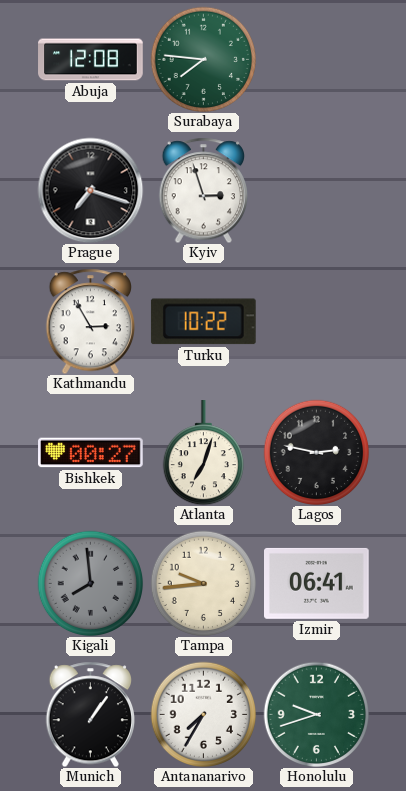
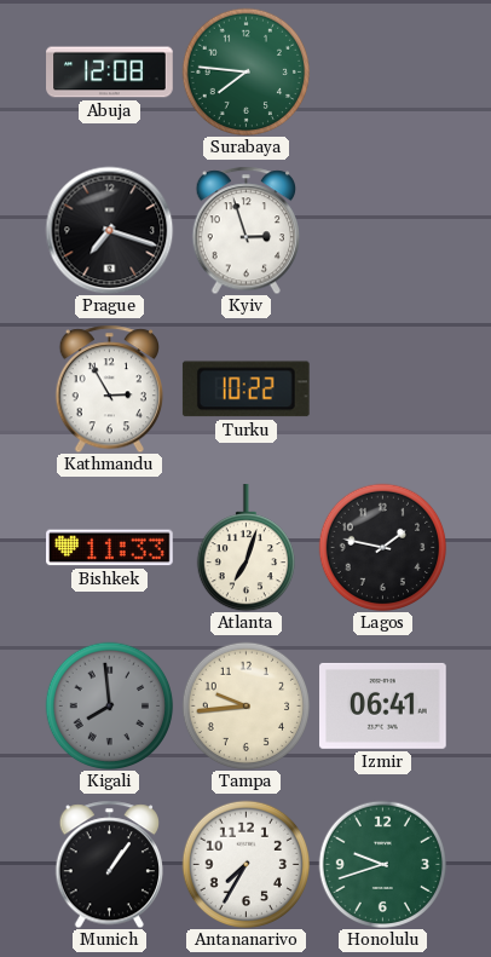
Bishkek: 00:27 -> 11:33
Lagos: 2:47 -> 1:47
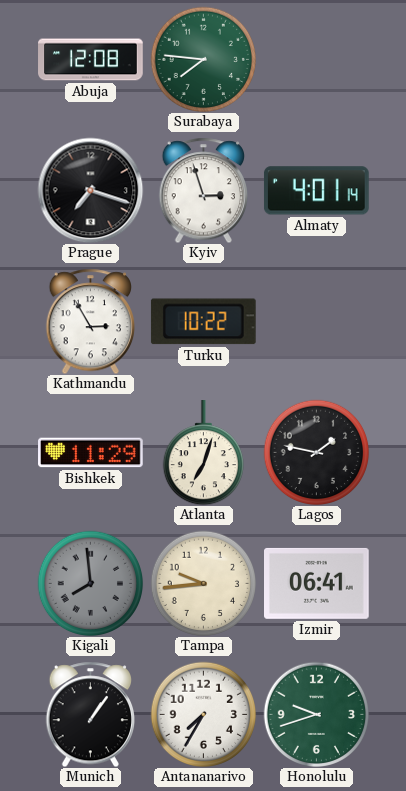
Almaty: none -> 4:01
Bishkek: 11:33 -> 11:29
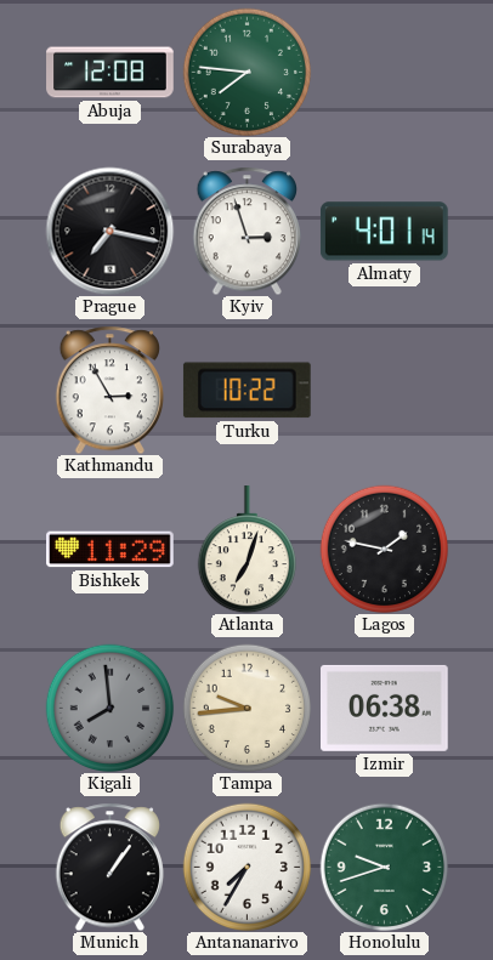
Prague: 7:18 -> 7:17
Izmir: 06:41 -> 06:38
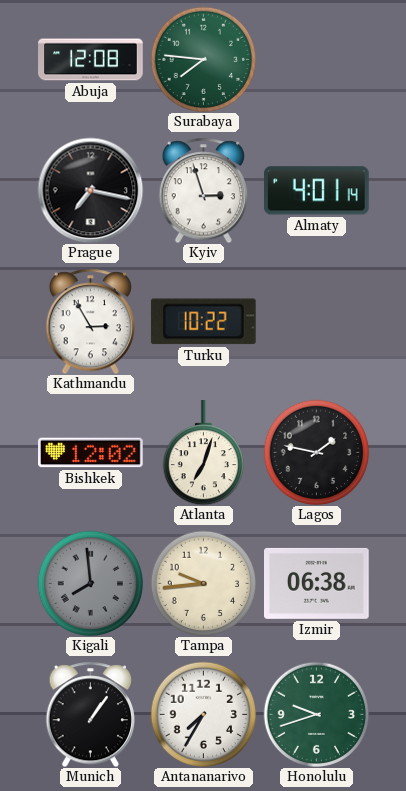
Bishkek: 11:29 -> 12:02
